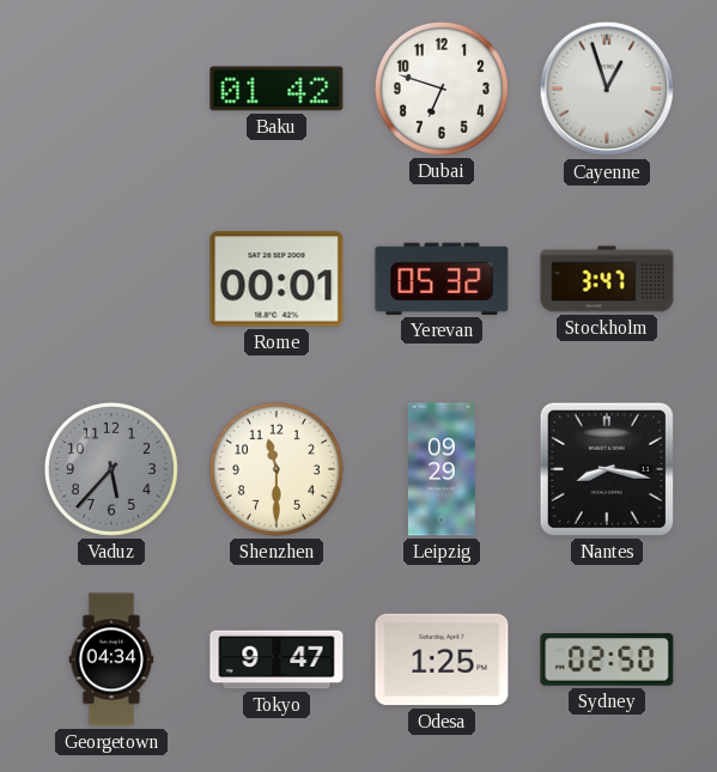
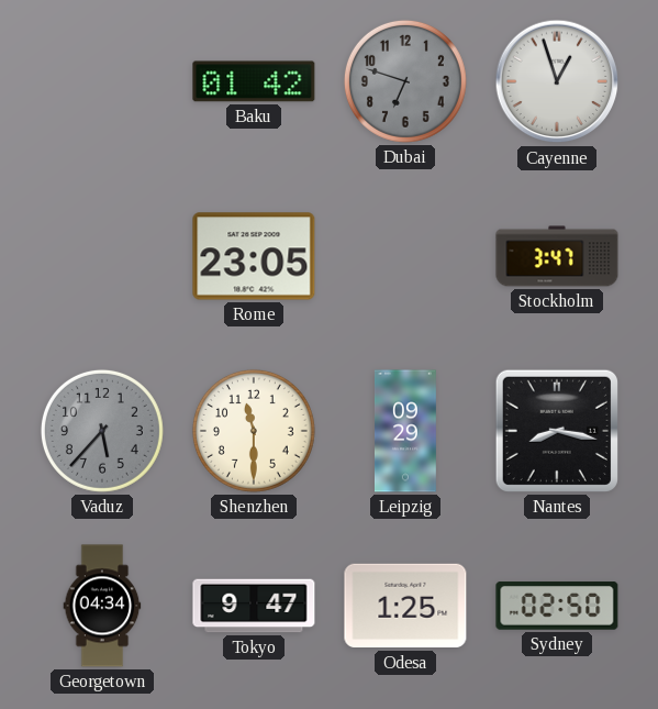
Dubai dial: white -> grey
Rome: 00:01 -> 23:05
Yerevan: 05:32 -> none
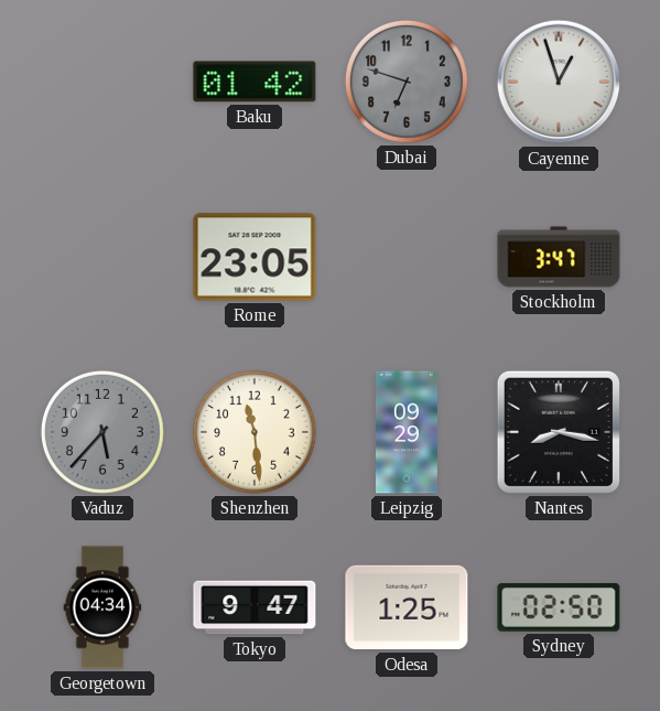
Shenzhen: 11:30 -> 11:29
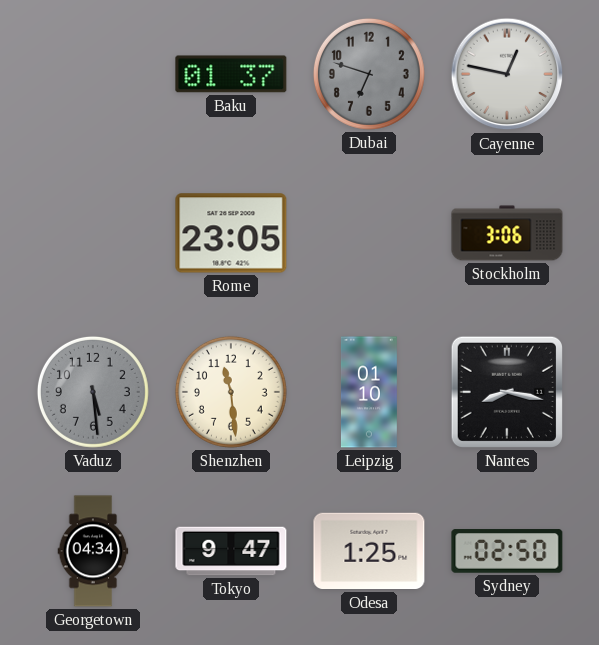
Baku: 01:42 -> 01:37
Cayenne: 12:57 -> 12:47
Stockholm: 3:47 -> 3:06
Vaduz: 5:37 -> 5:29
Leipzig: 09:29 -> 01:10
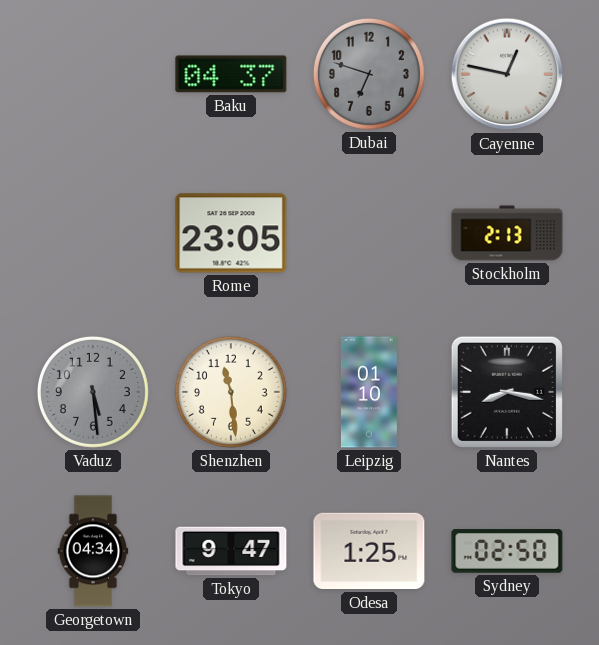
Baku: 01:37 -> 04:37
Stockholm: 3:06 -> 2:13
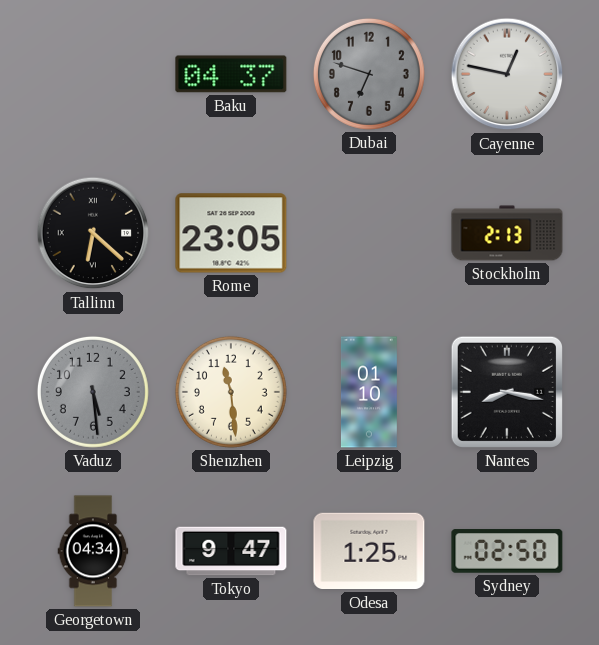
Tallinn: none -> 6:22
